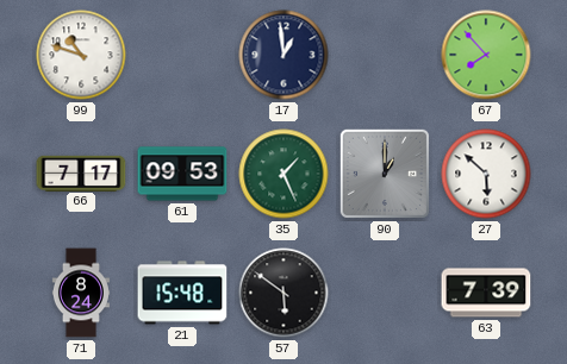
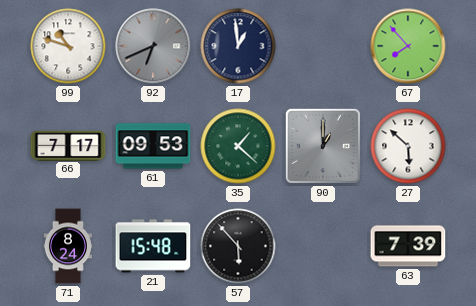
92: none -> 6:41
35: 1:26 -> 1:22
57: 5:51 -> 5:53
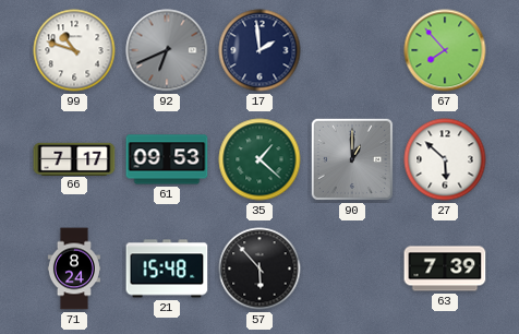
17: 12:59 -> 1:59
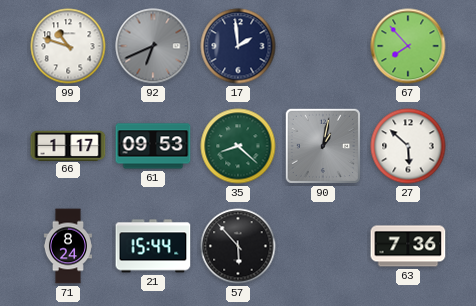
66: 7:17 -> 1:17
35: 1:22 -> 8:22
90: 1:00 -> 1:02
21: 15:48 -> 15:44
63: 7:39 -> 7:36
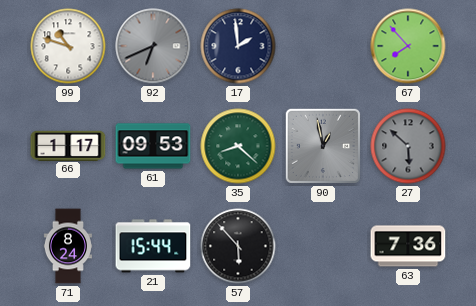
90: 1:02 -> 12:58
27 dial: white -> grey
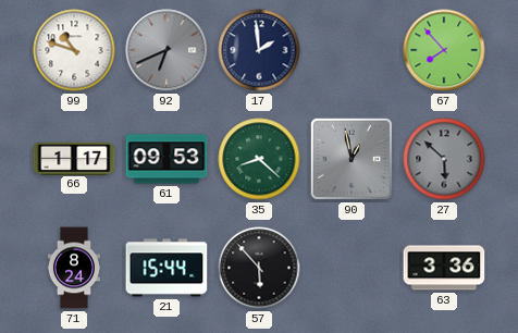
63: 7:36 -> 3:36
